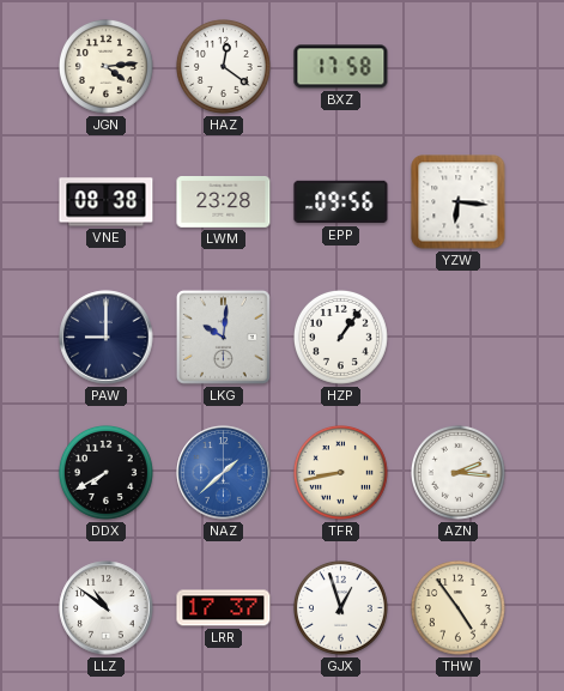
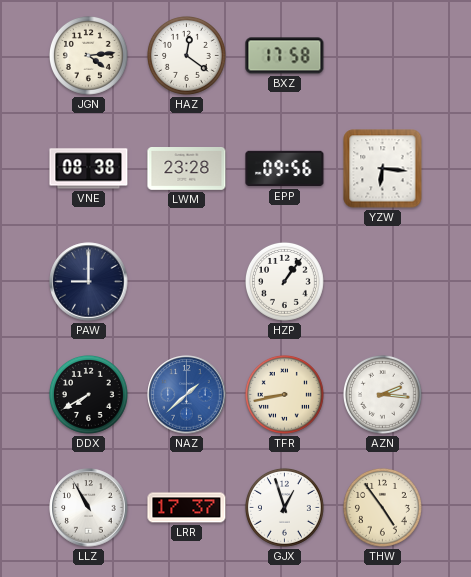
LKG: 10:01 -> none
LLZ: 10:51 -> 10:55
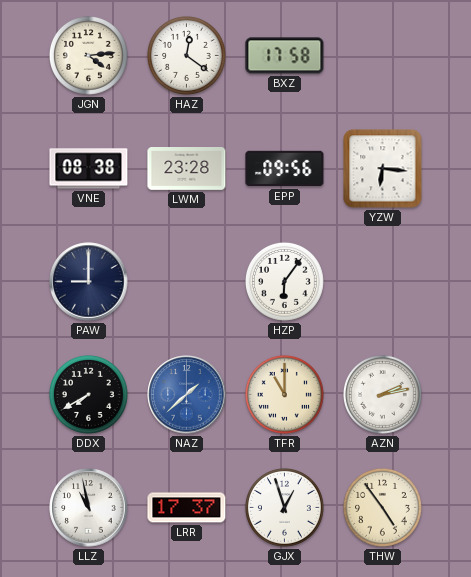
HZP: 1:06 -> 6:06
TFR: 8:43 -> 11:00
AZN: 2:16 -> 2:13
LLZ: 10:55 -> 10:58
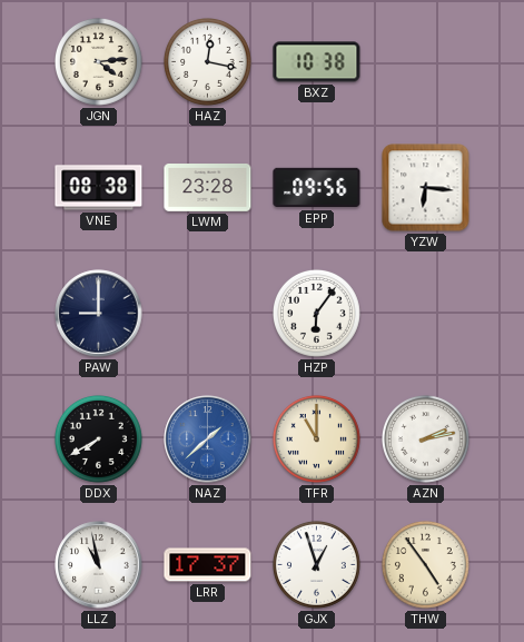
HAZ: 12:21 -> 12:17
BXZ: 17:58 -> 10:38
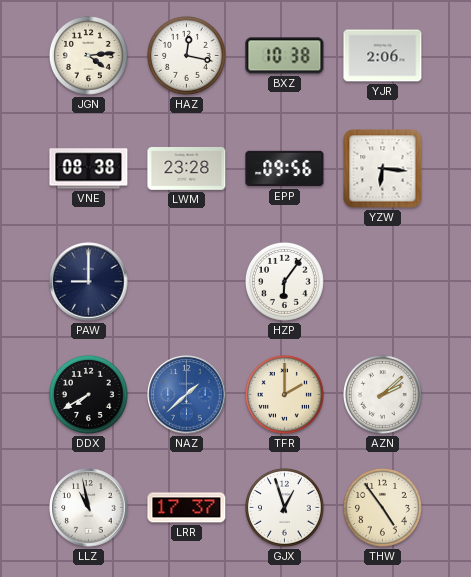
YJR: none -> 2:06
TFR: 11:00 -> 2:00
AZN: 2:13 -> 2:08
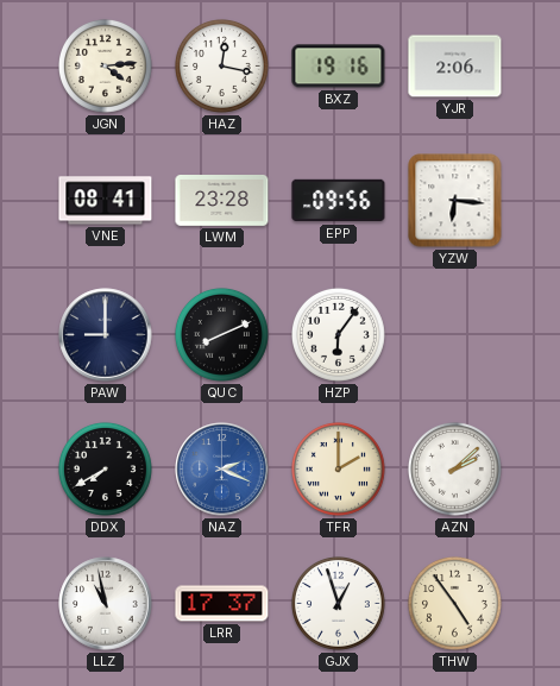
BXZ: 10:38 -> 19:16
VNE: 08:38 -> 08:41
QUC: none -> 8:11
NAZ: 1:38 -> 2:19
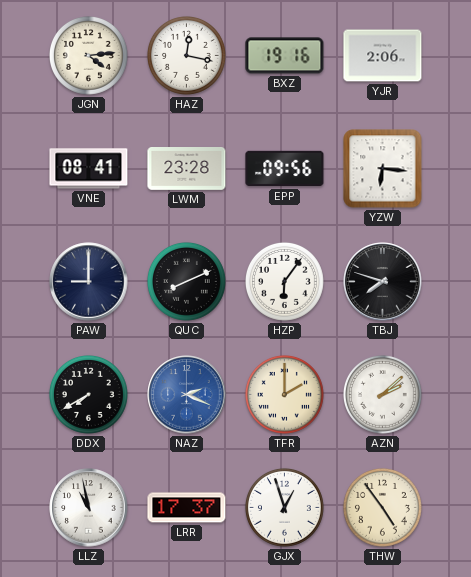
TBJ: none -> 7:48
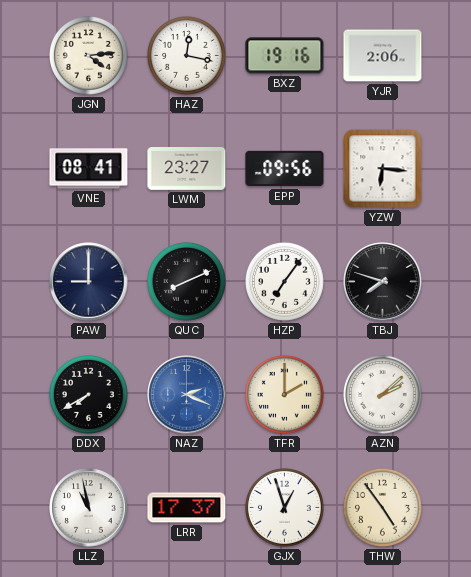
LWM: 23:28 -> 23:27
HZP: 6:06 -> 7:06
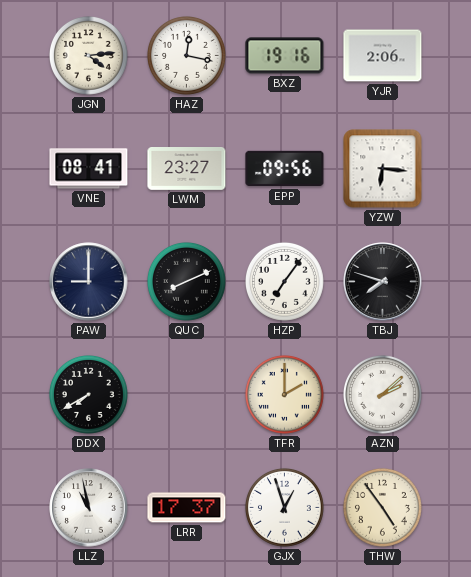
NAZ: 2:19 -> none
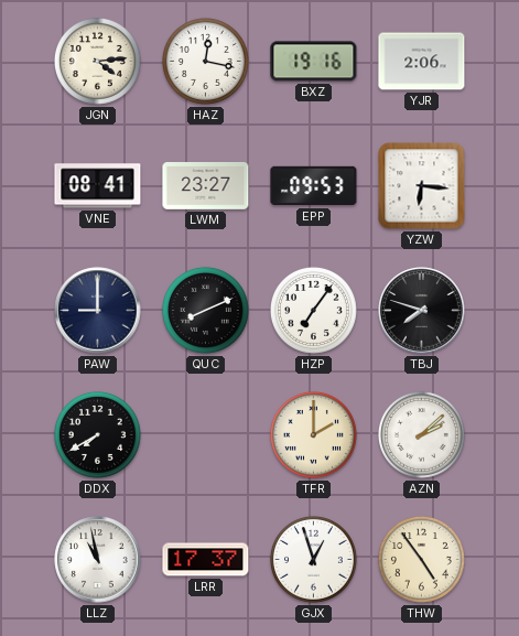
EPP: 09:56 -> 09:53
